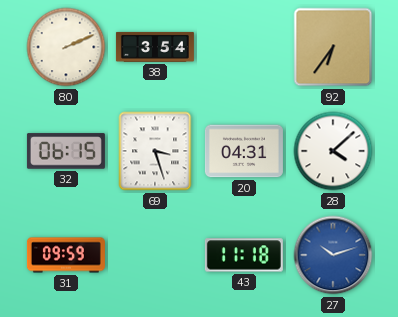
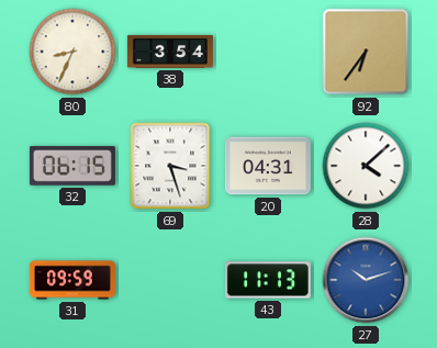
80: 2:11 -> 8:34
43: 11:18 -> 11:13
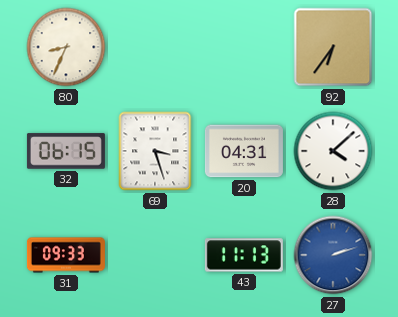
38: 3:54 -> none
31: 09:59 -> 09:33
27: 10:12 -> 2:12
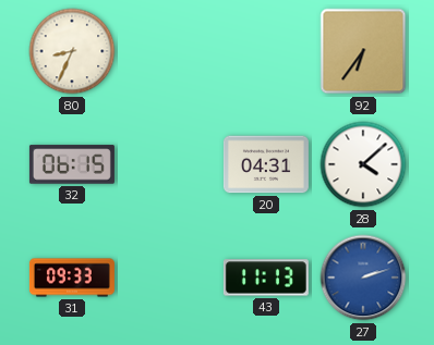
69: 3:27 -> none
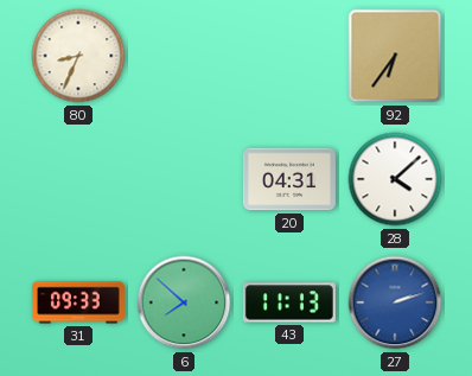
32: 06:15 -> none
6: none -> 7:52
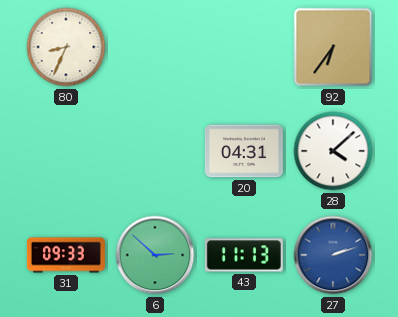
6: 7:52 -> 2:52
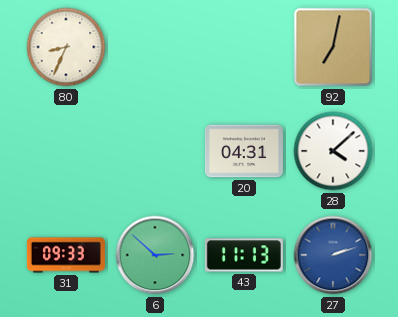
92: 6:36 -> 7:02
